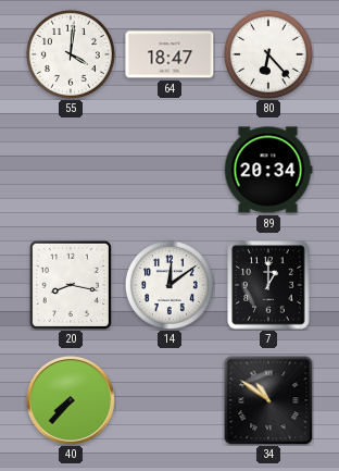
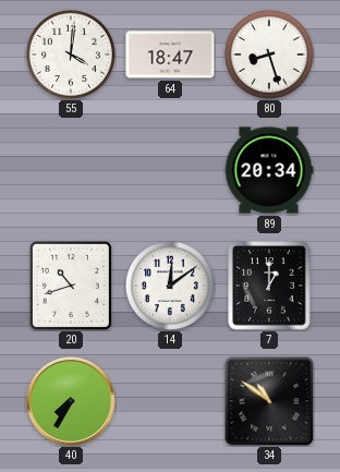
80: 6:23 -> 8:27
20: 8:17 -> 10:42
40: 7:37 -> 7:35
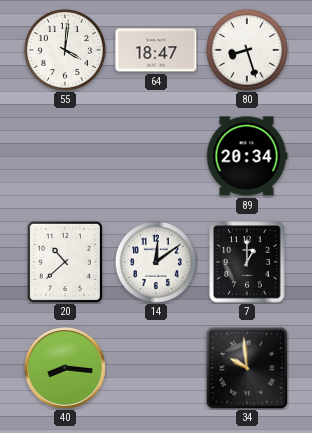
20: 10:42 -> 10:38
40: 7:35 -> 8:16
34: 10:51 -> 9:59
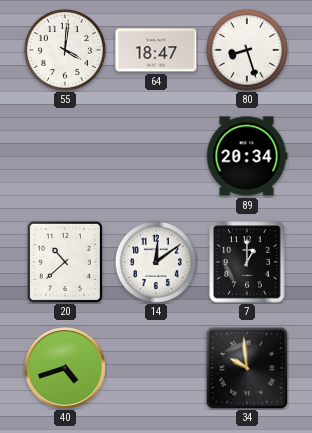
40: 8:16 -> 4:42
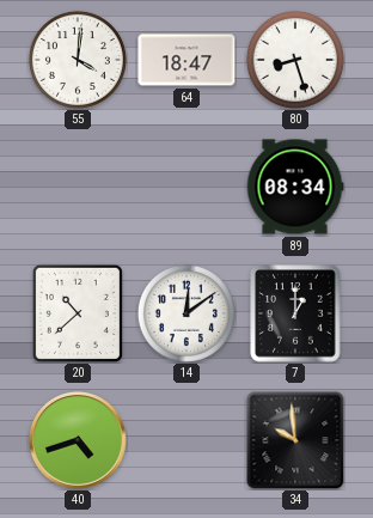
89: 20:34 -> 08:34
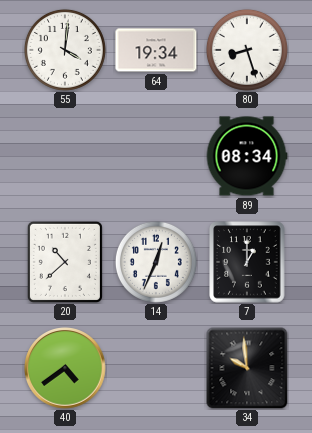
64: 18:47 -> 19:34
14: 12:09 -> 12:34
40: 4:42 -> 4:39
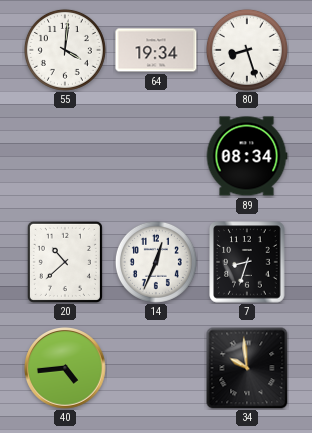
7: 1:00 -> 8:33
40: 4:39 -> 4:44
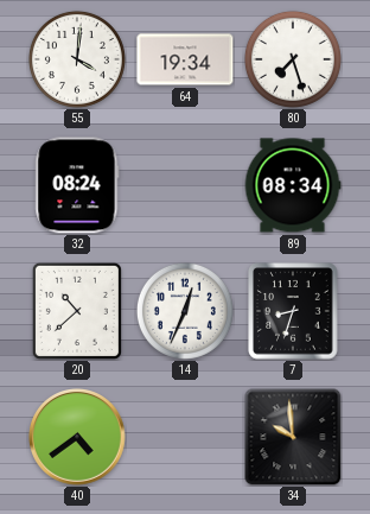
80: 8:27 -> 7:27
32: none -> 08:24
40: 4:44 -> 4:39
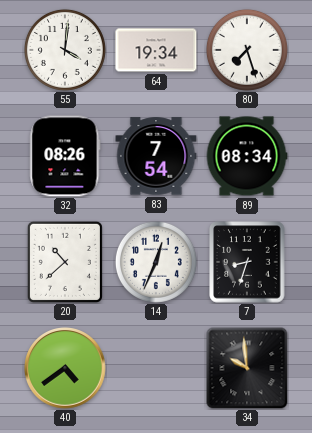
32: 08:24 -> 08:26
83: none -> 7:54
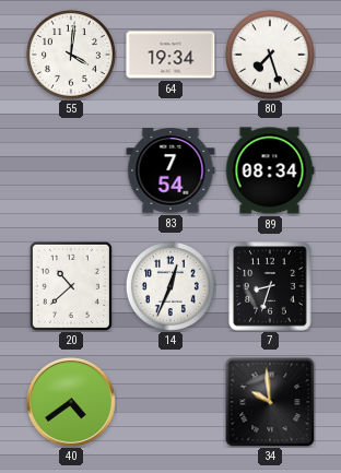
32: 08:26 -> none
